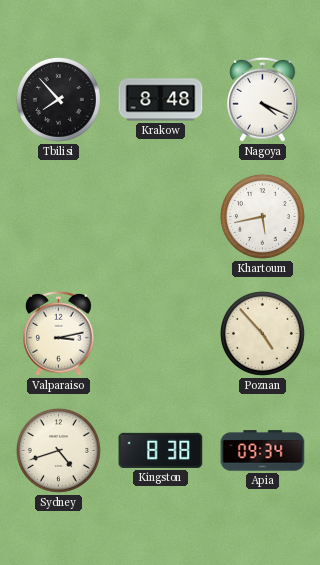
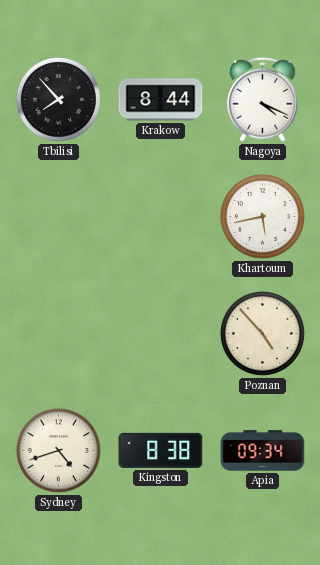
Krakow: 8:48 -> 8:44
Valparaiso: 3:13 -> none
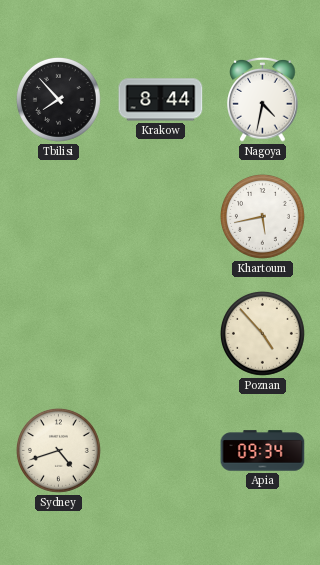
Nagoya: 4:19 -> 4:32
Kingston: 8:38 -> none
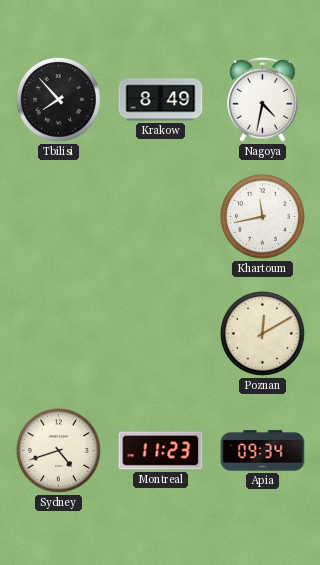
Krakow: 8:44 -> 8:49
Khartoum: 5:43 -> 11:43
Poznan: 4:53 -> 12:10
Montreal: none -> 11:23
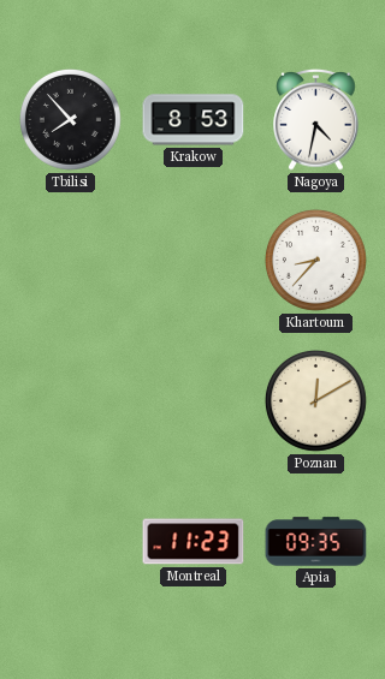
Krakow: 8:49 -> 8:53
Khartoum: 11:43 -> 8:37
Sydney: 4:42 -> none
Apia: 09:34 -> 09:35
